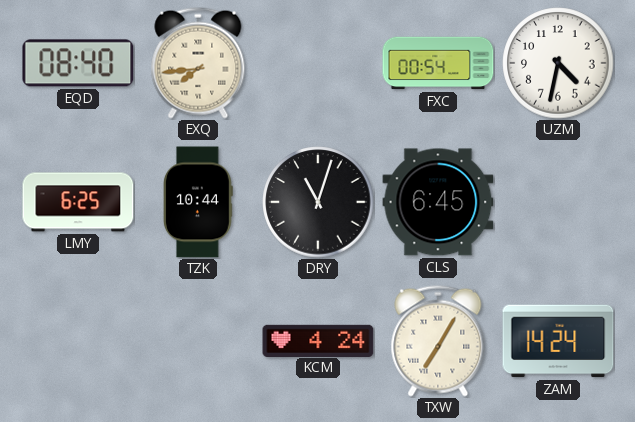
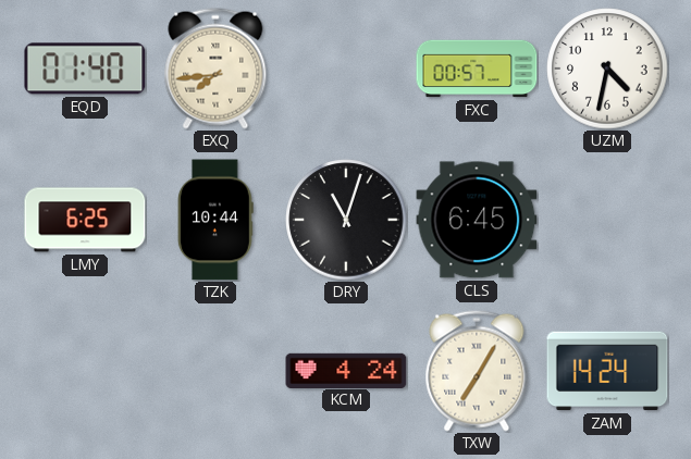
EQD: 08:40 -> 01:40
FXC: 00:54 -> 00:57
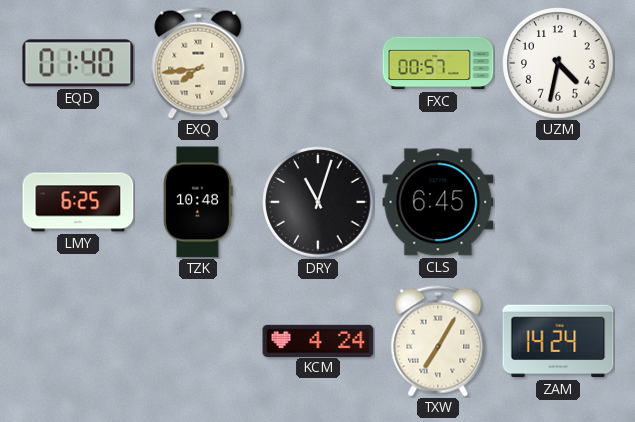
TZK: 10:44 -> 10:48
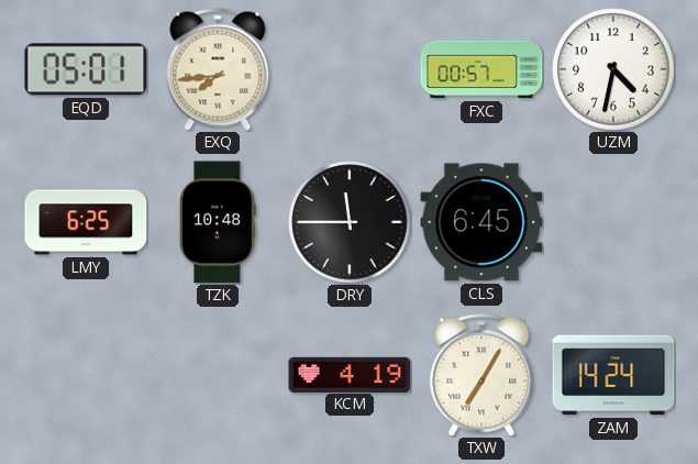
EQD: 01:40 -> 05:01
DRY: 11:03 -> 11:45
KCM: 4:24 -> 4:19
